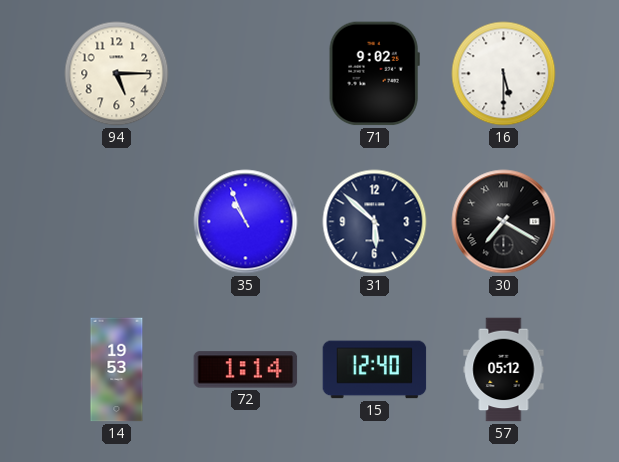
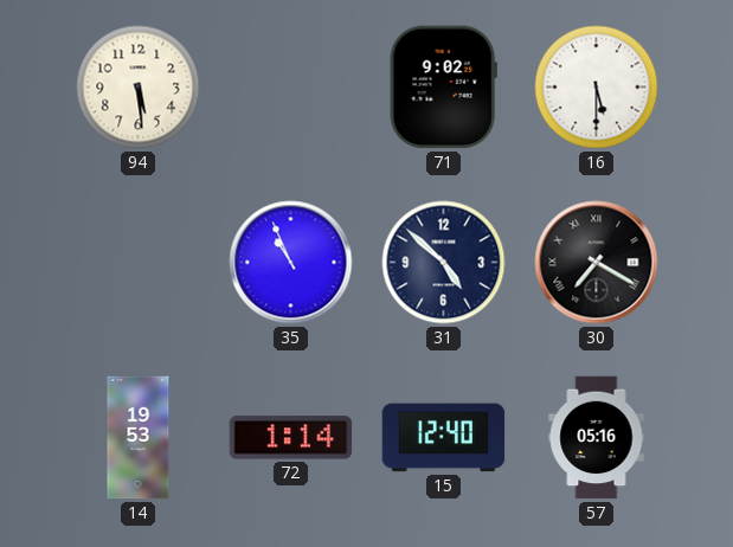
94: 5:15 -> 5:29
31: 5:52 -> 4:52
57: 05:12 -> 05:16
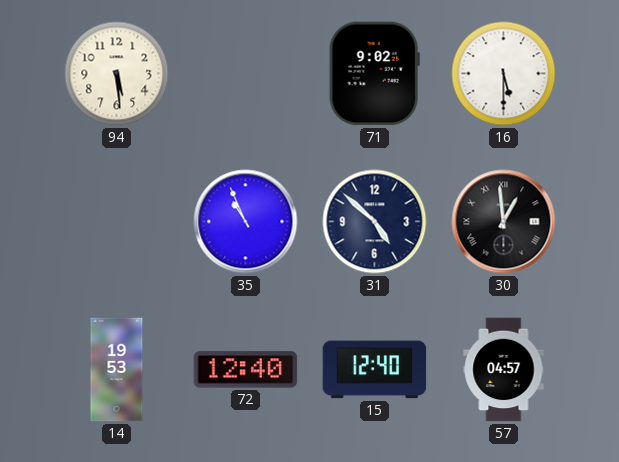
30: 7:20 -> 12:59
72: 1:14 -> 12:40
57: 05:16 -> 04:57
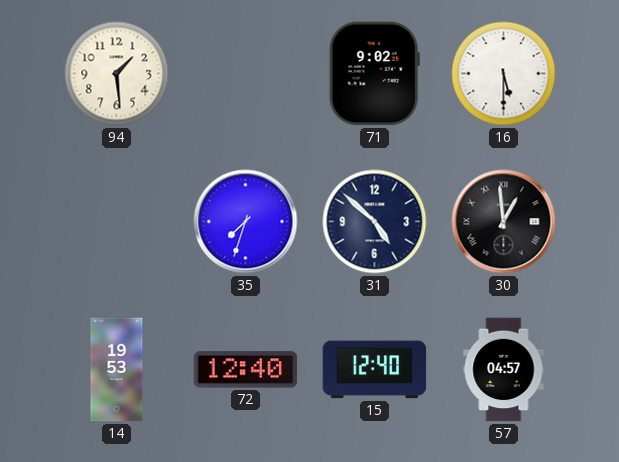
94: 5:29 -> 1:29
35: 10:56 -> 7:33
